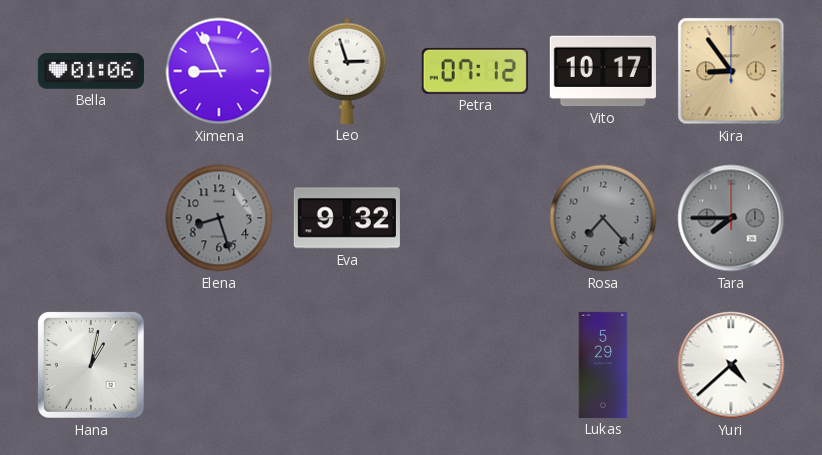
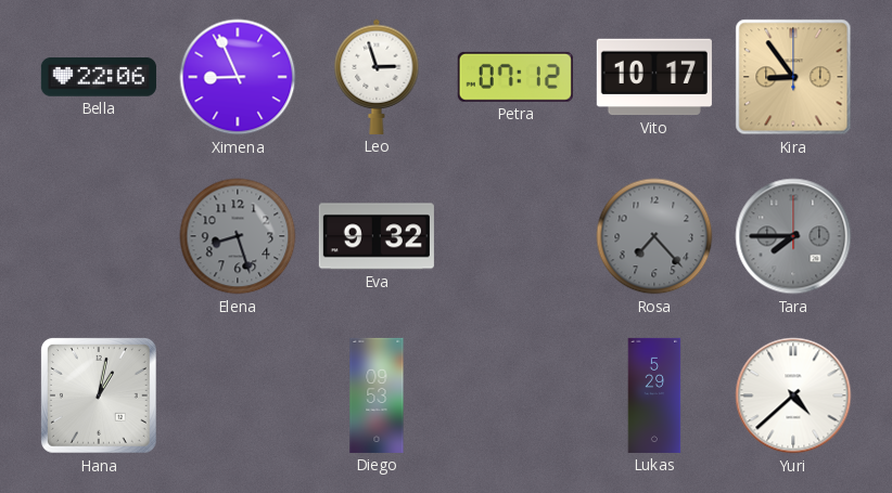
Bella: 01:06 -> 22:06
Diego: none -> 09:53
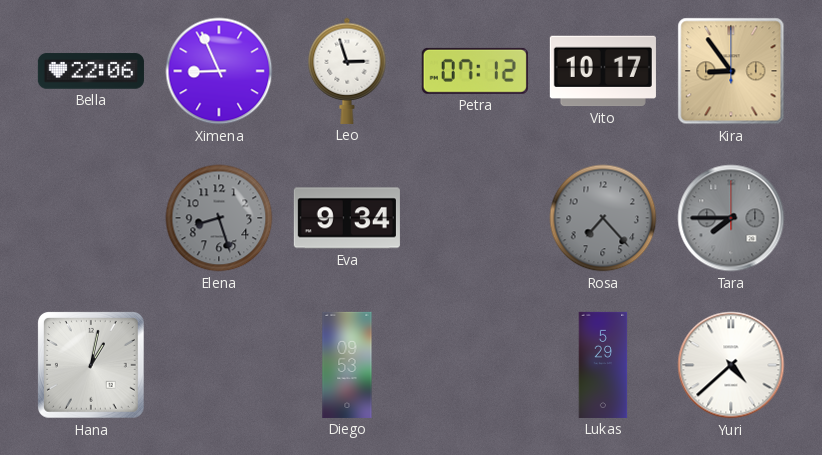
Eva: 9:32 -> 9:34
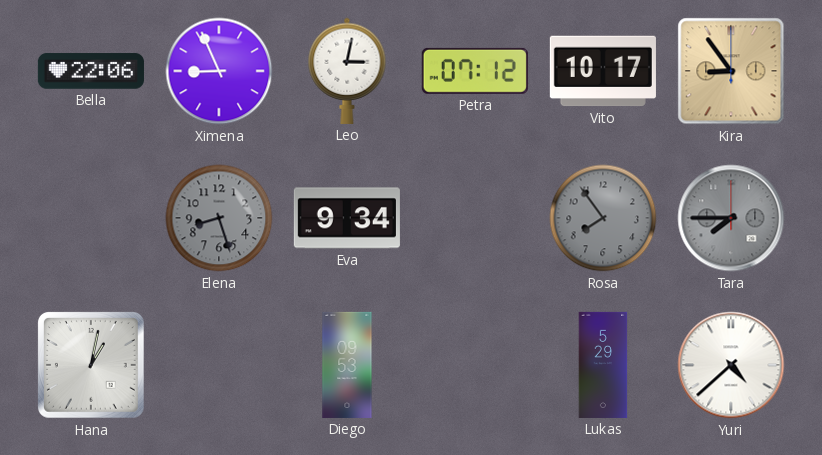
Leo: 2:57 -> 3:02
Rosa: 7:23 -> 7:54
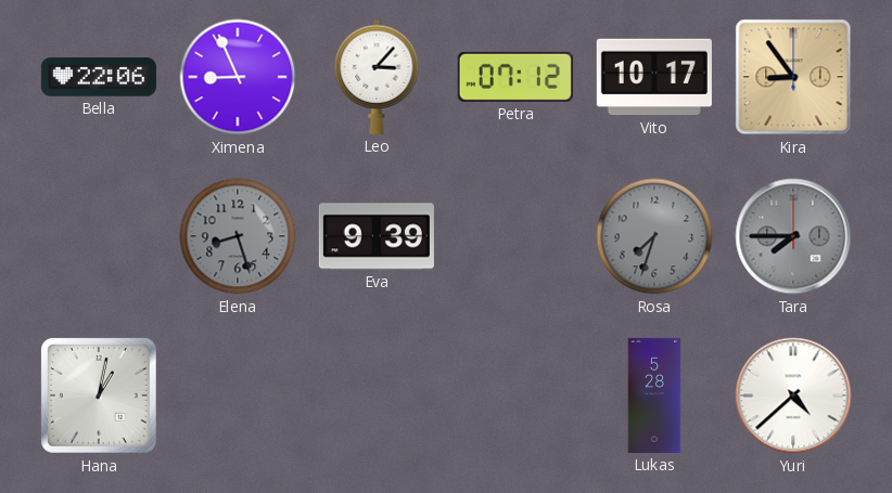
Leo: 3:02 -> 3:07
Eva: 9:34 -> 9:39
Rosa: 7:54 -> 7:33
Diego: 09:53 -> none
Lukas: 5:29 -> 5:28
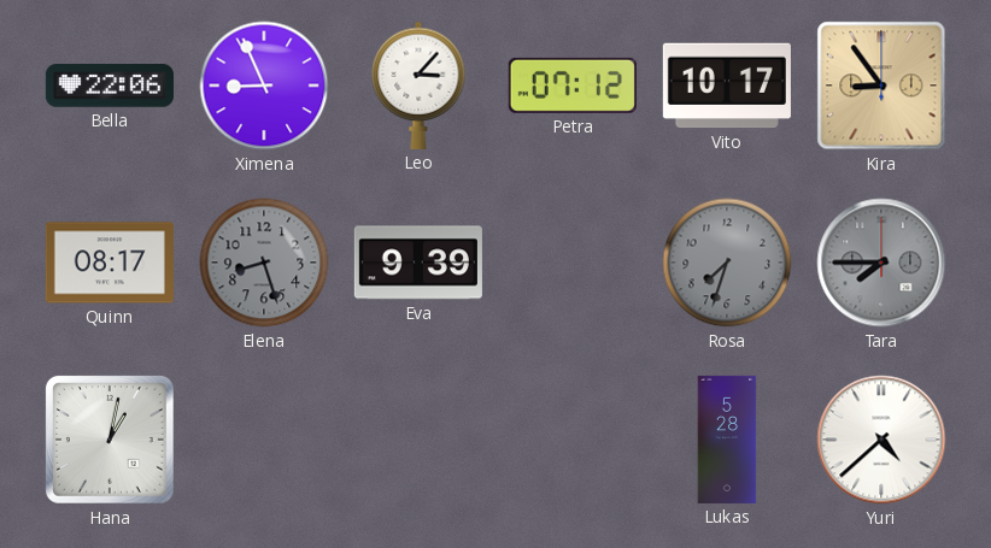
Quinn: none -> 08:17
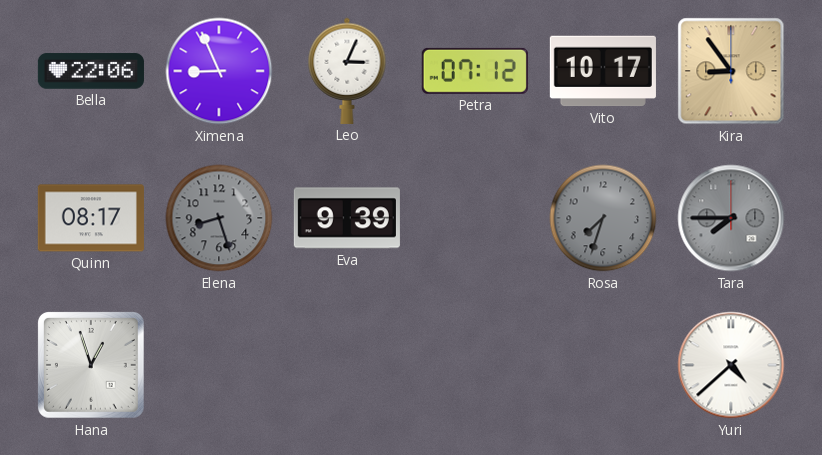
Leo: 3:07 -> 3:04
Hana: 1:02 -> 12:57
Lukas: 5:28 -> none
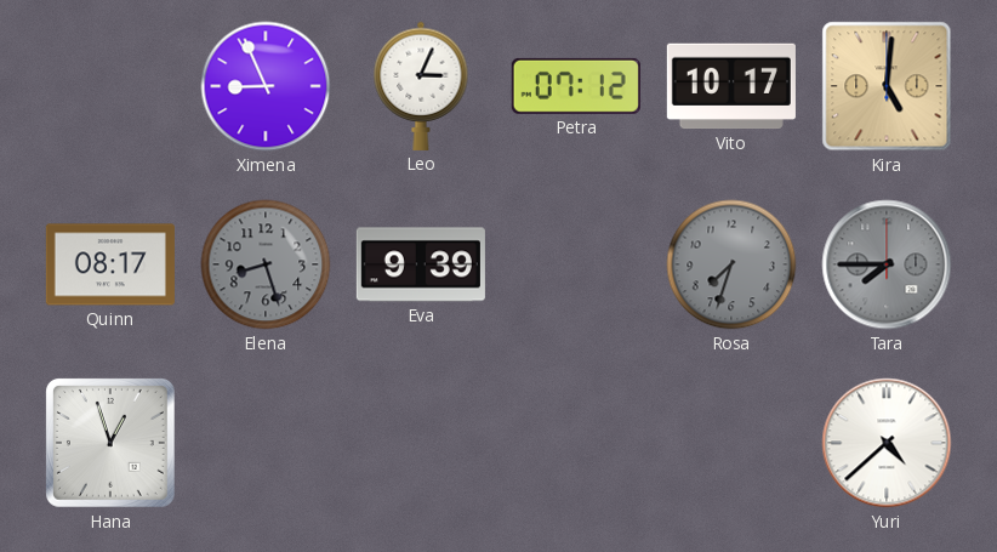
Bella: 22:06 -> none
Kira: 8:54 -> 5:01
